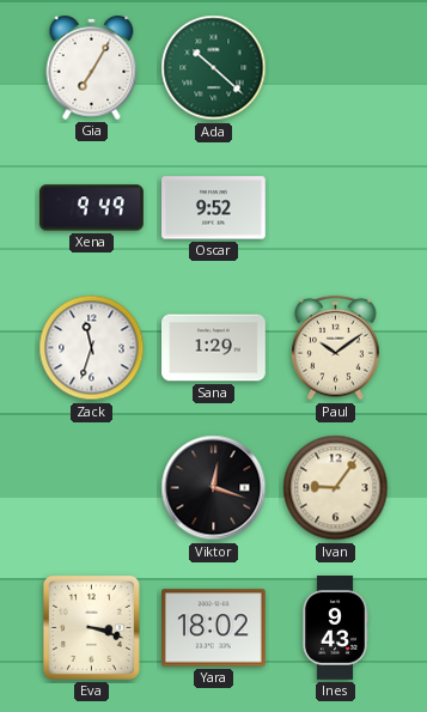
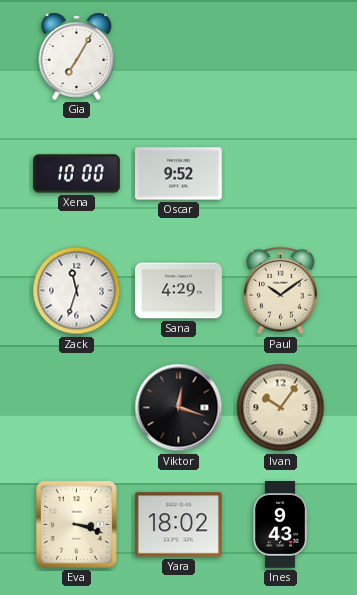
Ada: 10:22 -> none
Xena: 9:49 -> 10:00
Sana: 1:29 -> 4:29
Ivan: 9:06 -> 10:06
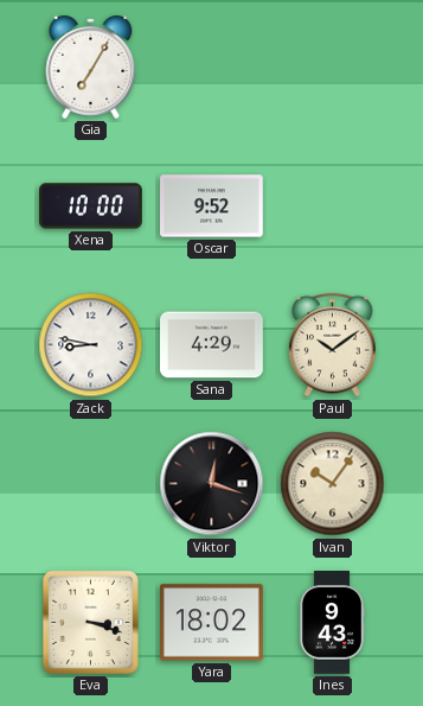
Zack: 11:33 -> 8:47
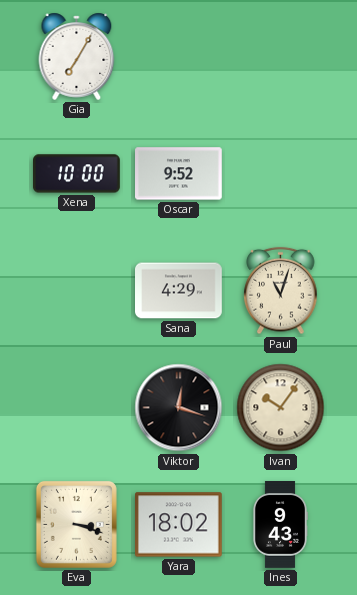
Zack: 8:47 -> none
Paul: 10:09 -> 11:03
